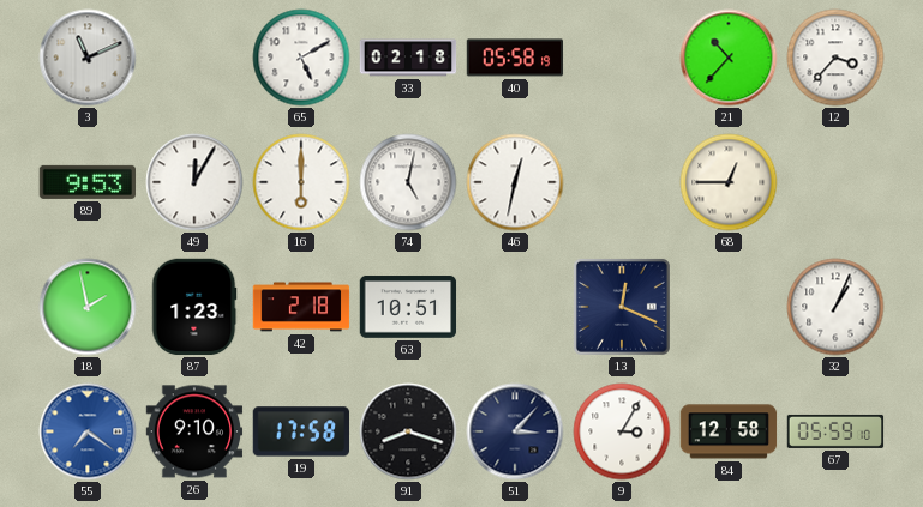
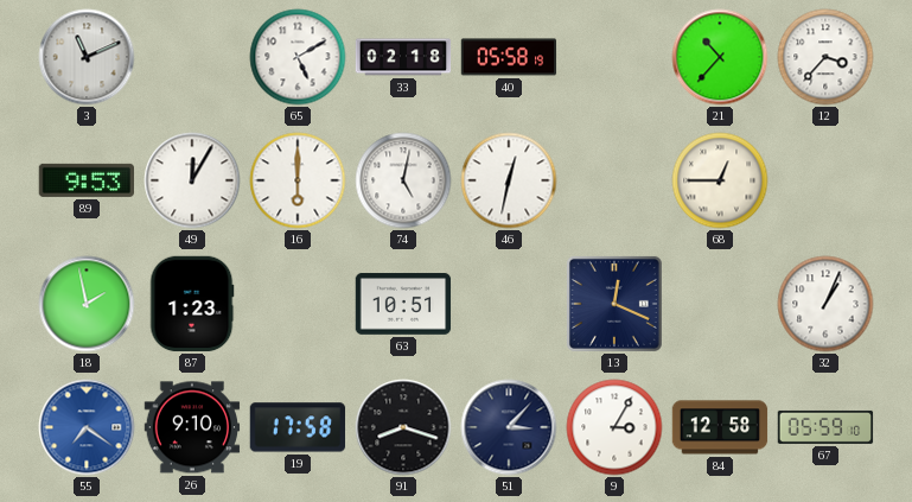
42: 2:18 -> none
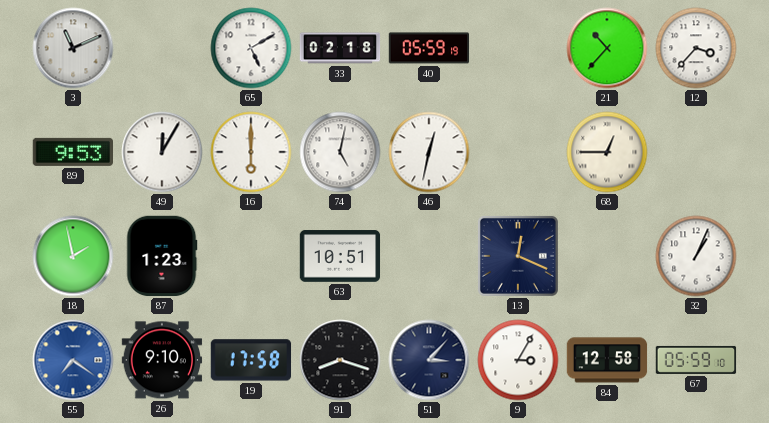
40: 05:58 -> 05:59
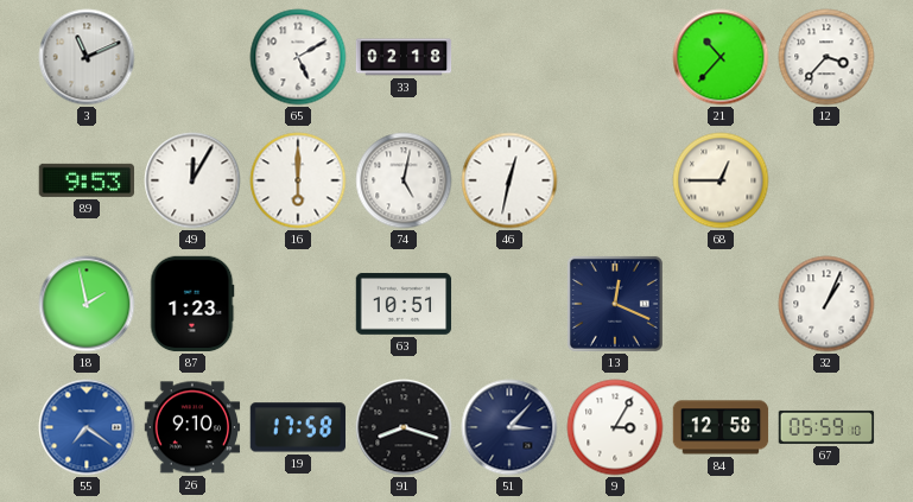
40: 05:59 -> none
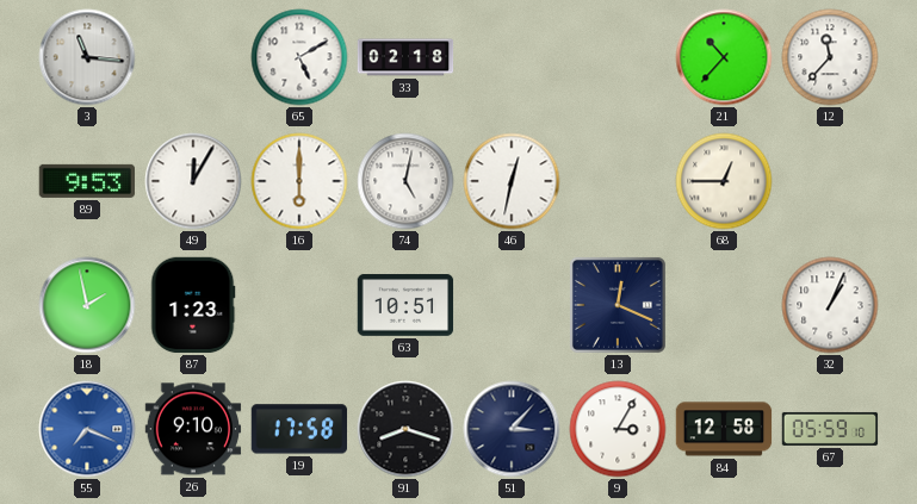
3: 11:11 -> 11:16
12: 3:37 -> 11:37
55: 7:21 -> 7:19
